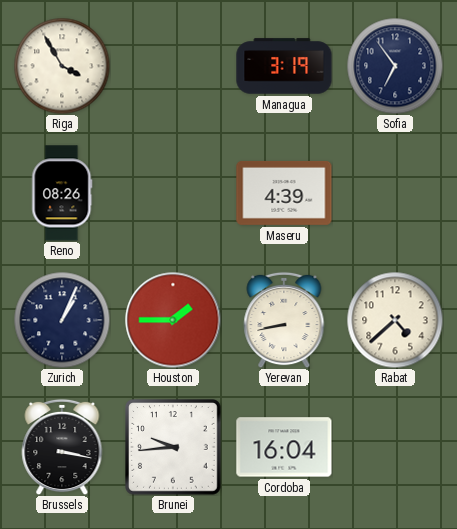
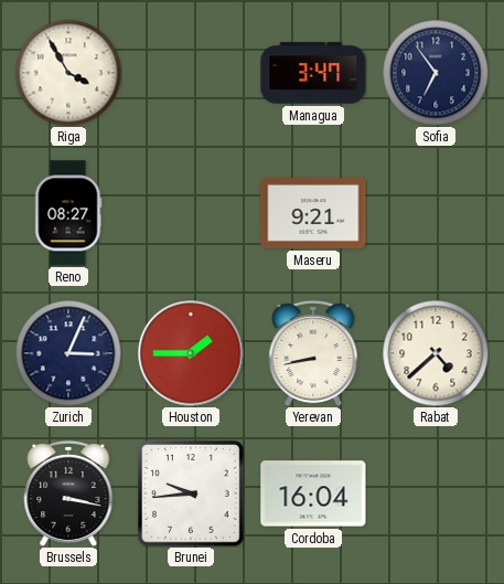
Managua: 3:19 -> 3:47
Reno: 08:26 -> 08:27
Maseru: 4:39 -> 9:21
Zurich: 1:04 -> 3:04
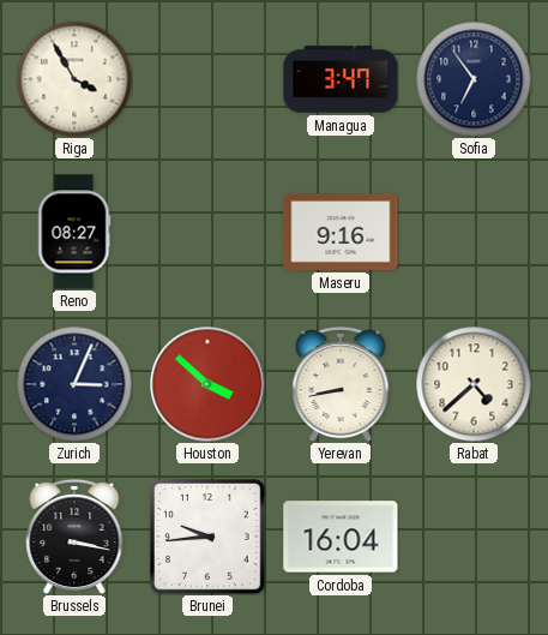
Maseru: 9:21 -> 9:16
Houston: 1:45 -> 3:52
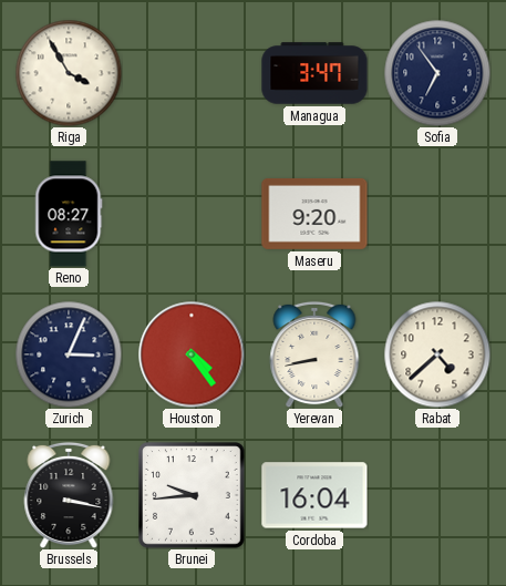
Maseru: 9:16 -> 9:20
Houston: 3:52 -> 4:24
